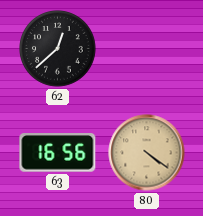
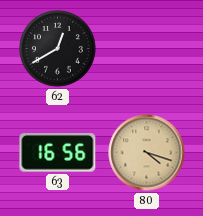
62: 12:38 -> 12:40
80: 4:21 -> 4:18
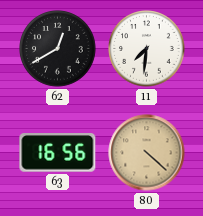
11: none -> 7:31
80: 4:18 -> 4:22
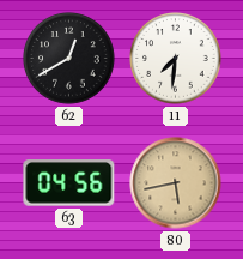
63: 16:56 -> 04:56
80: 4:22 -> 5:43
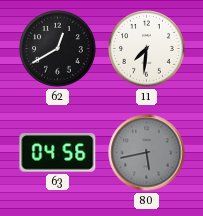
80 dial: champagne -> grey
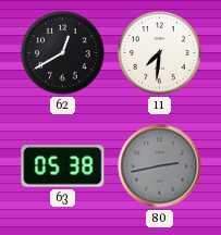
63: 04:56 -> 05:38
80: 5:43 -> 2:43
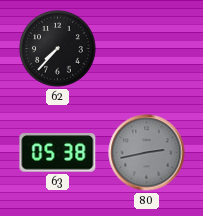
62: 12:40 -> 7:37
11: 7:31 -> none
